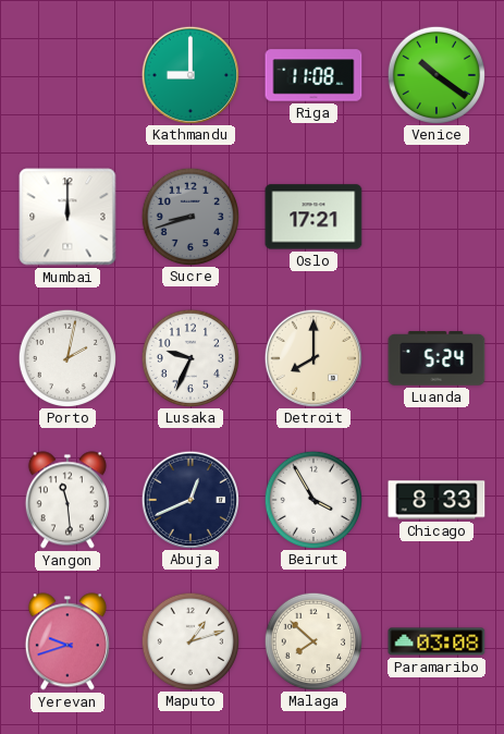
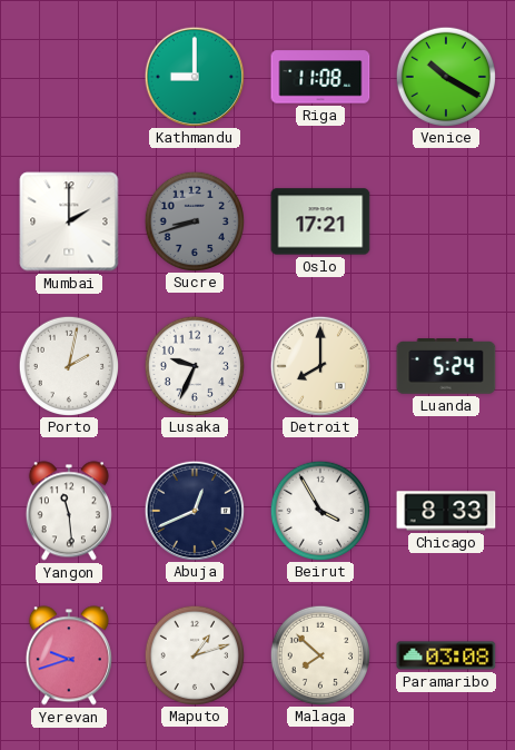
Venice: 10:21 -> 10:20
Mumbai: 12:00 -> 2:00
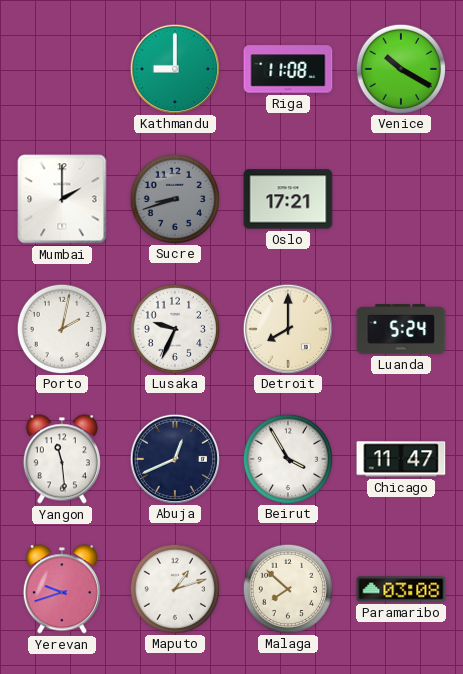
Chicago: 8:33 -> 11:47
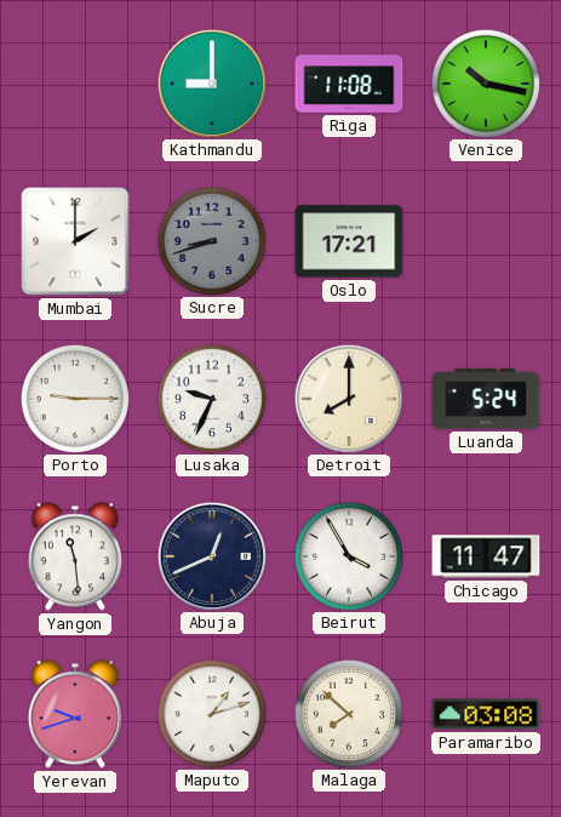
Venice: 10:20 -> 10:17
Porto: 2:02 -> 9:15
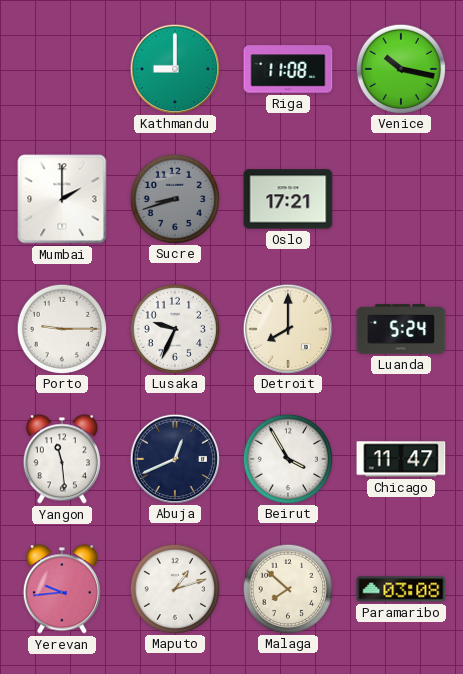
Yerevan: 9:42 -> 9:44
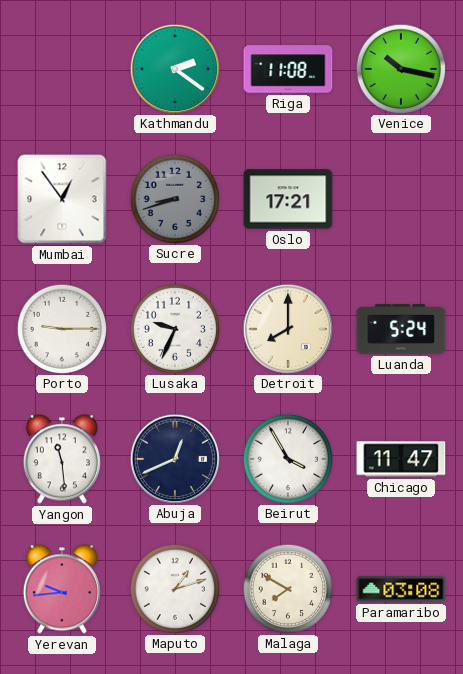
Kathmandu: 9:00 -> 2:21
Mumbai: 2:00 -> 12:54
Malaga: 7:52 -> 7:50
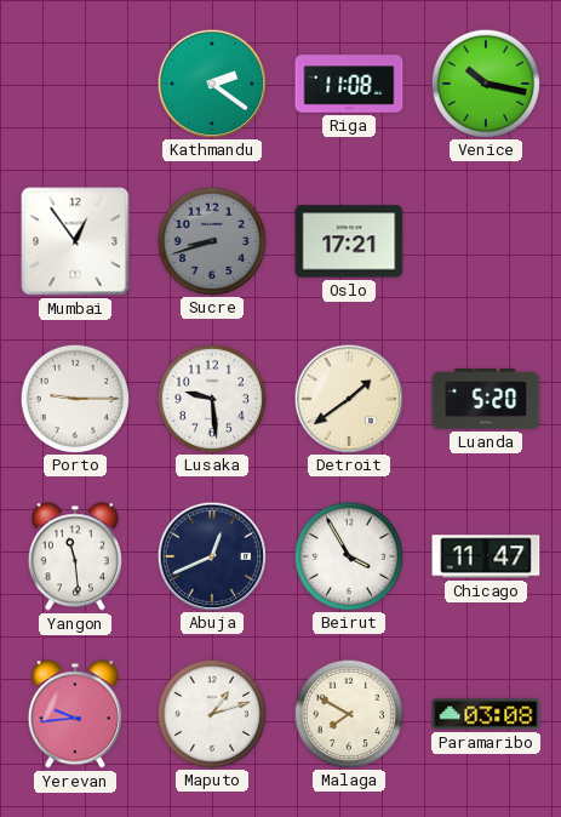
Lusaka: 9:34 -> 9:29
Detroit: 8:00 -> 1:39
Luanda: 5:24 -> 5:20
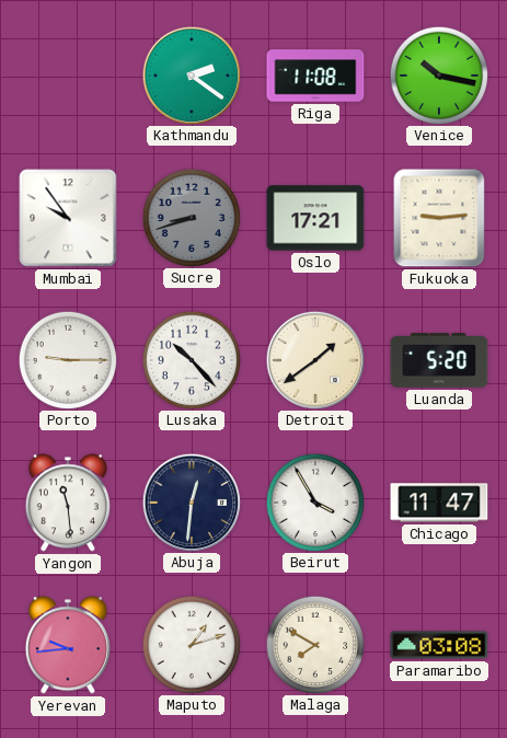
Mumbai: 12:54 -> 9:54
Fukuoka: none -> 9:14
Lusaka: 9:29 -> 10:23
Abuja: 12:41 -> 12:31
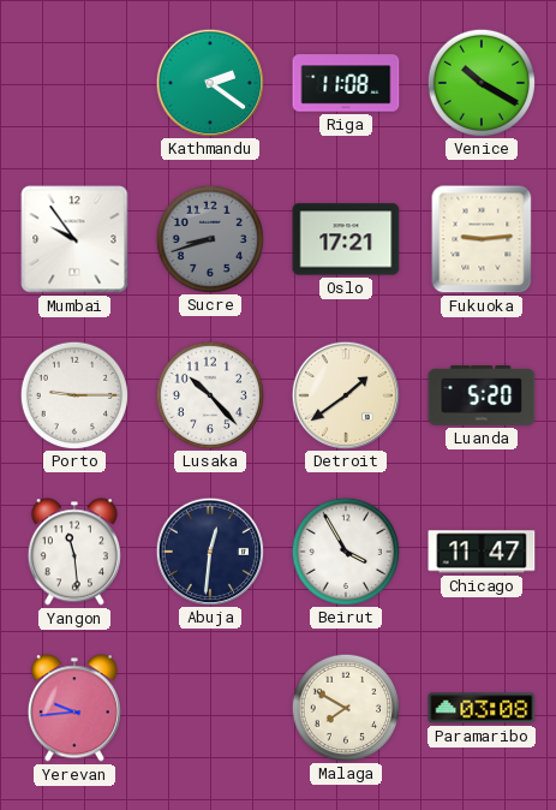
Venice: 10:17 -> 10:20
Maputo: 1:12 -> none
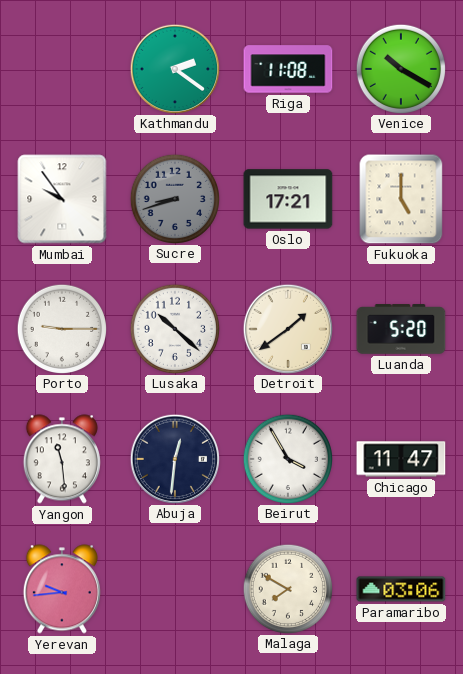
Fukuoka: 9:14 -> 5:00
Lusaka: 10:23 -> 10:22
Paramaribo: 03:08 -> 03:06
